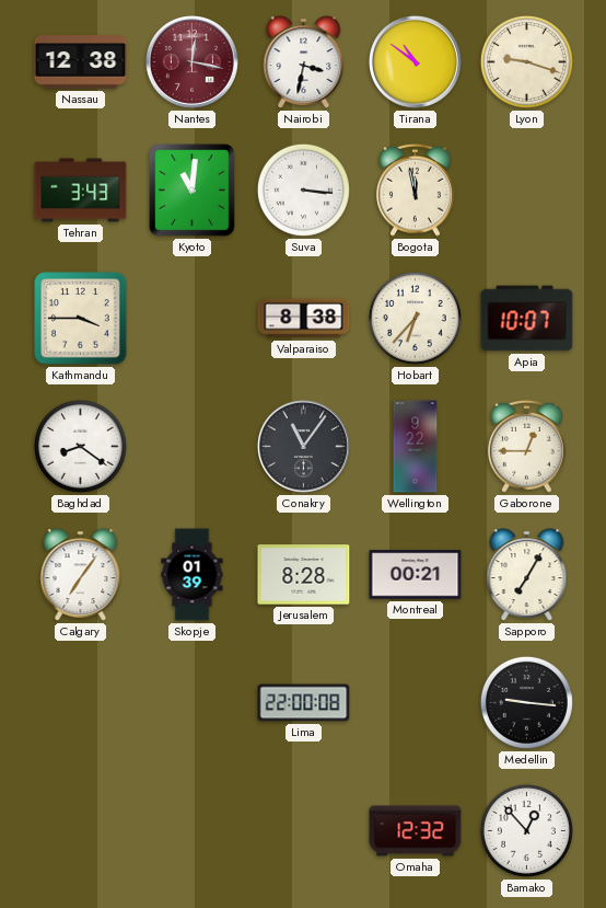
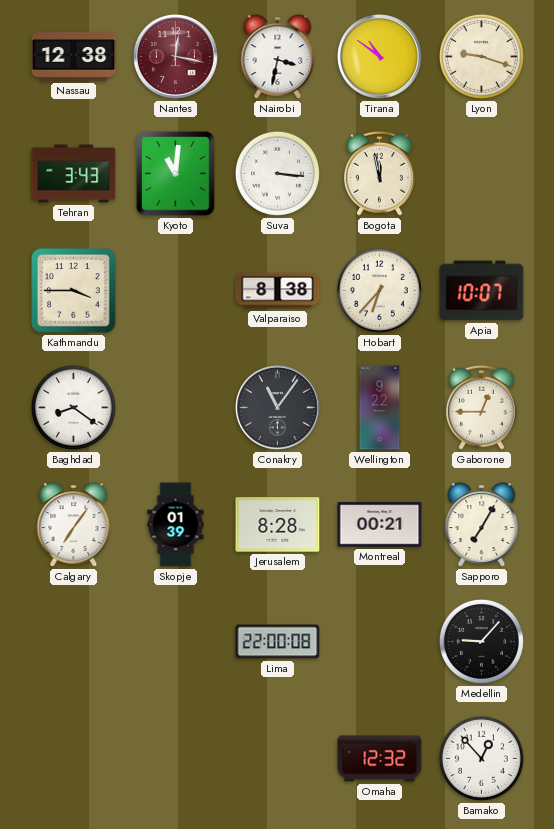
Medellin: 9:16 -> 9:07
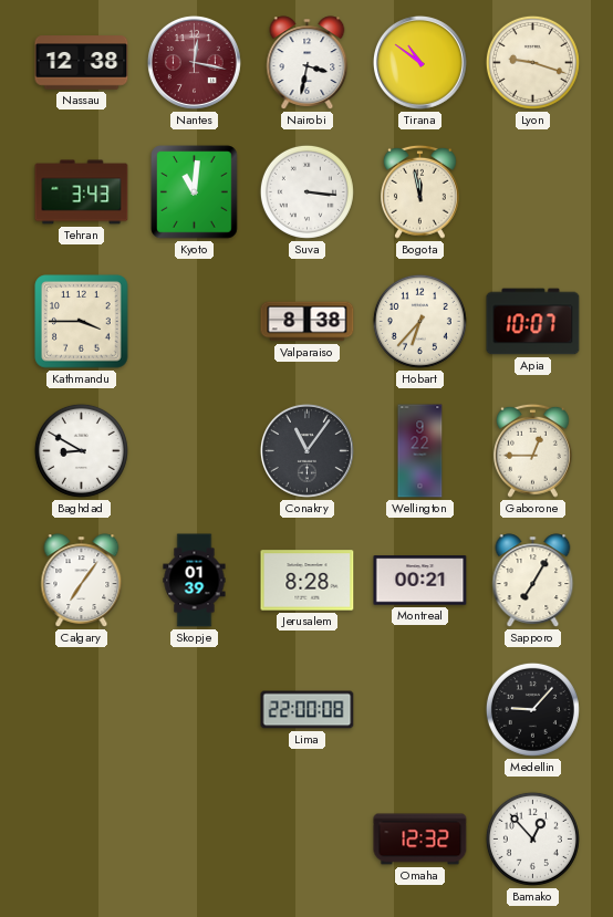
Baghdad: 8:21 -> 8:50
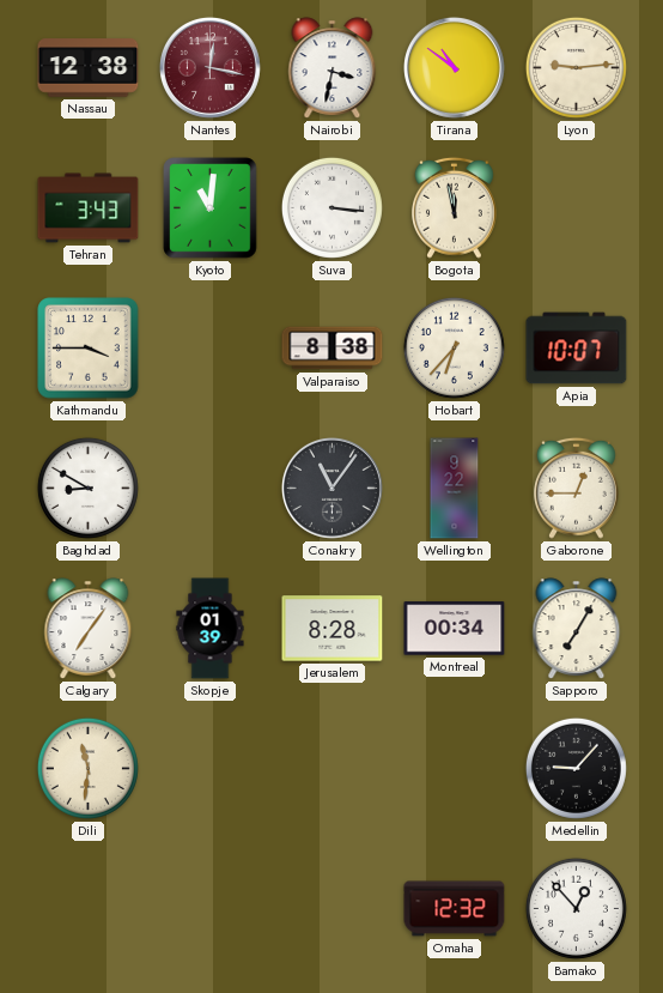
Lyon: 9:18 -> 9:14
Montreal: 00:21 -> 00:34
Dili: none -> 11:31
Lima: 22:00 -> none
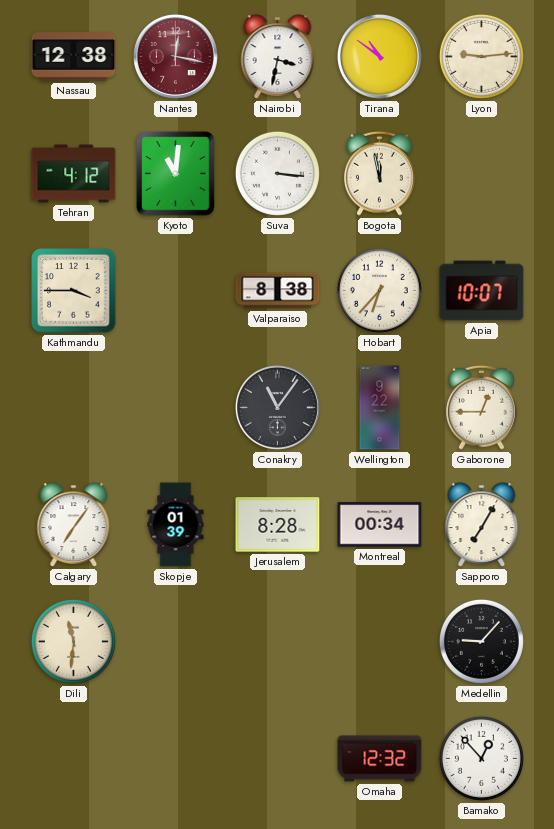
Tehran: 3:43 -> 4:12
Baghdad: 8:50 -> none
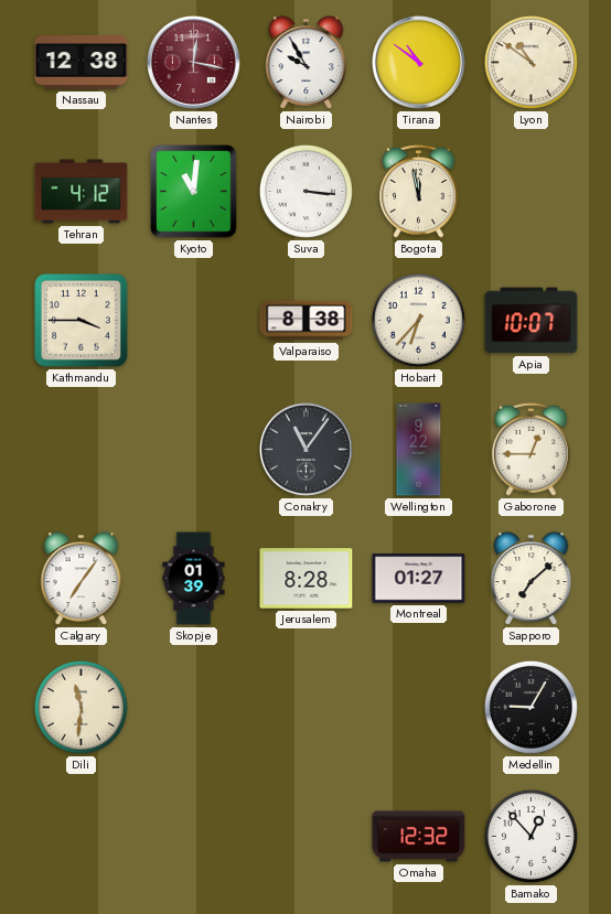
Nairobi: 3:32 -> 9:55
Lyon: 9:14 -> 10:51
Montreal: 00:34 -> 01:27
Sapporo: 7:05 -> 7:08
Medellin: 9:07 -> 9:05
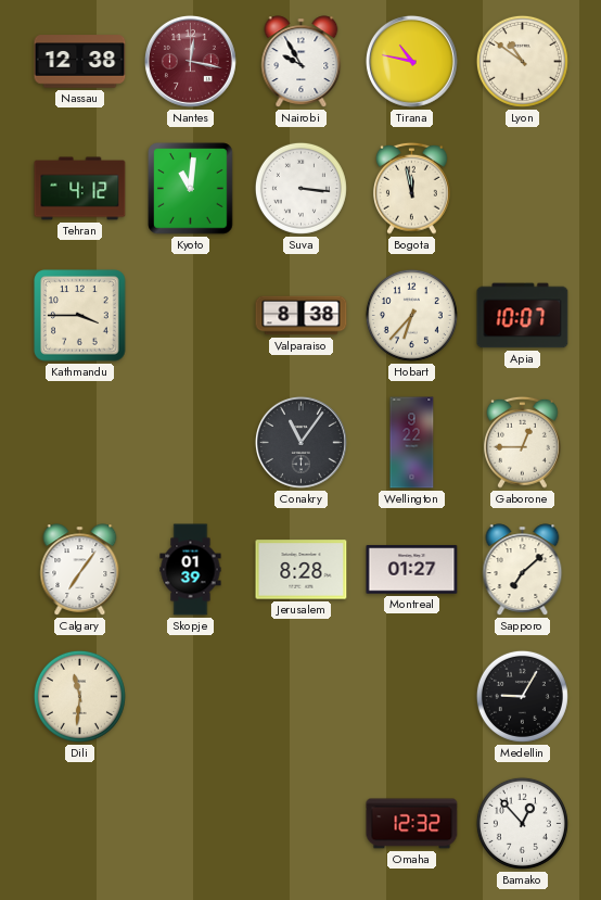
Tirana: 10:51 -> 10:47
